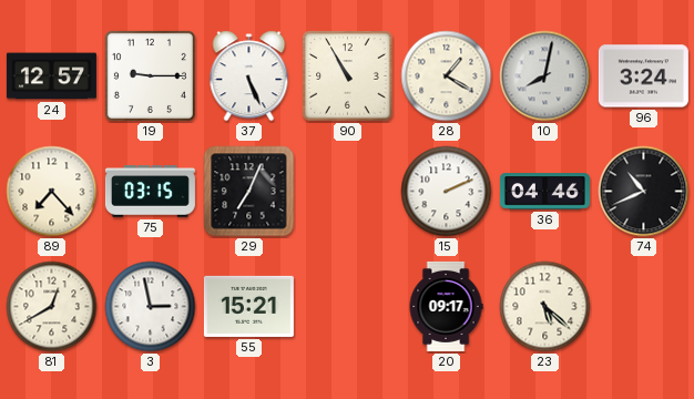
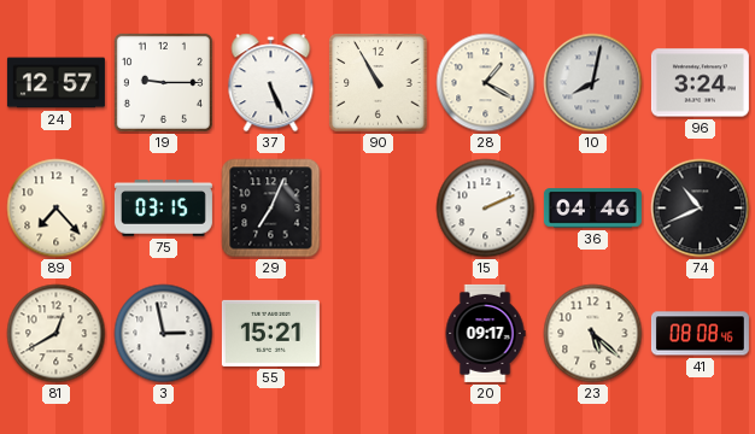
41: none -> 08:08
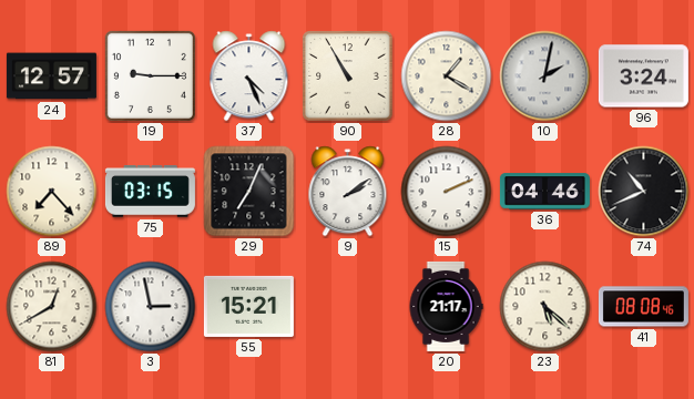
37: 5:26 -> 4:26
10: 8:02 -> 2:02
9: none -> 2:09
20: 09:17 -> 21:17
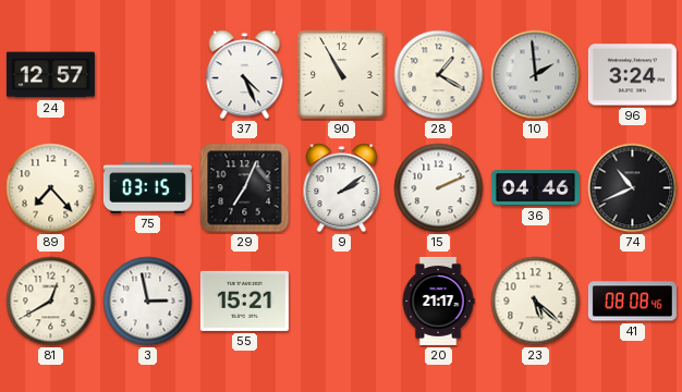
19: 9:15 -> none
10: 2:02 -> 1:59
